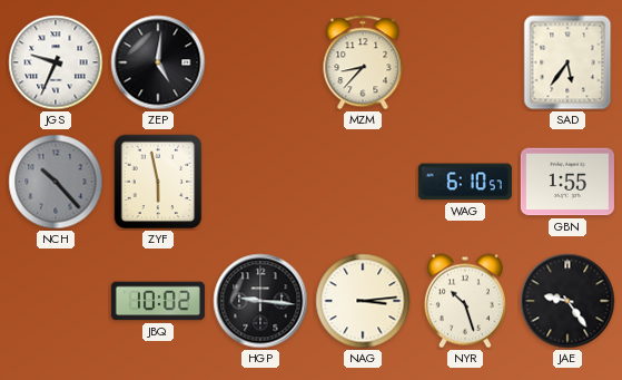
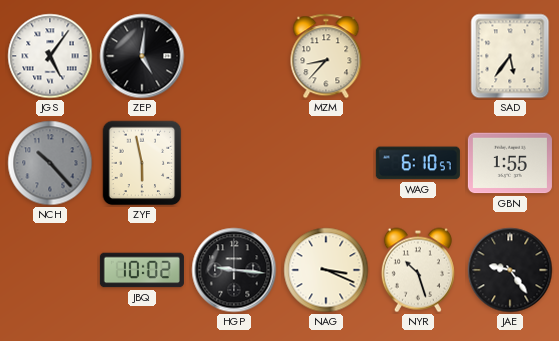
JGS: 9:34 -> 5:06
NAG: 3:14 -> 3:19
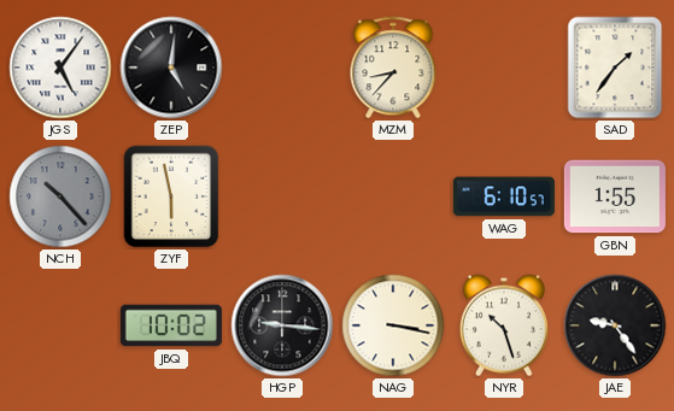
SAD: 5:36 -> 1:36
NAG: 3:19 -> 3:17
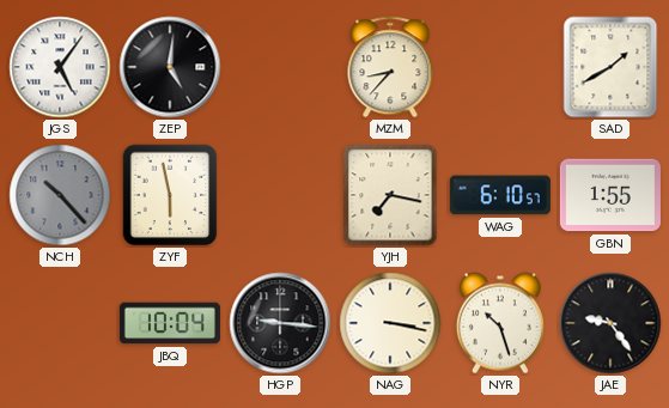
SAD: 1:36 -> 1:40
YJH: none -> 7:17
JBQ: 10:02 -> 10:04
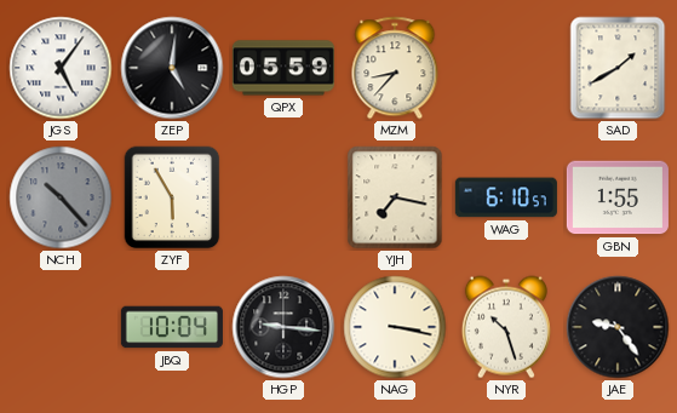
QPX: none -> 05:59
ZYF: 5:58 -> 5:55
